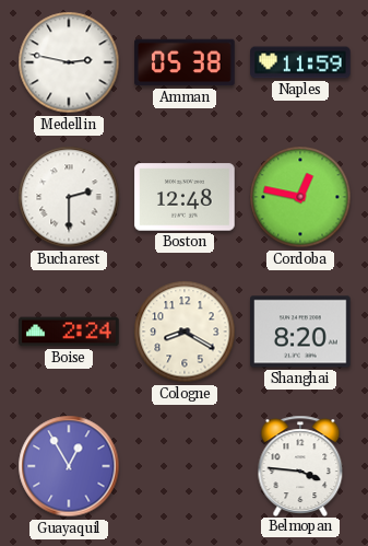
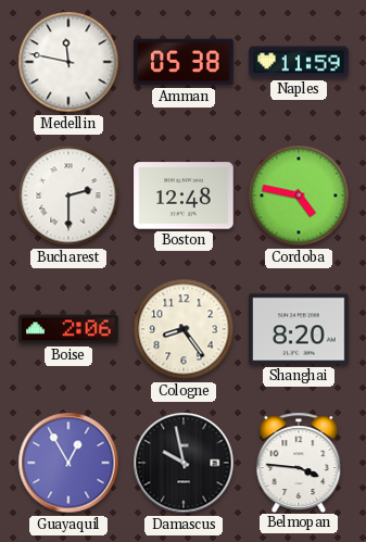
Medellin: 2:47 -> 11:47
Cordoba: 12:47 -> 4:47
Boise: 2:24 -> 2:06
Cologne: 8:20 -> 8:24
Damascus: none -> 9:58
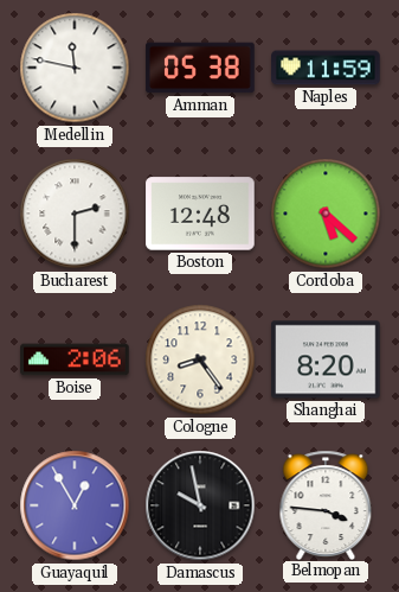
Cordoba: 4:47 -> 5:22
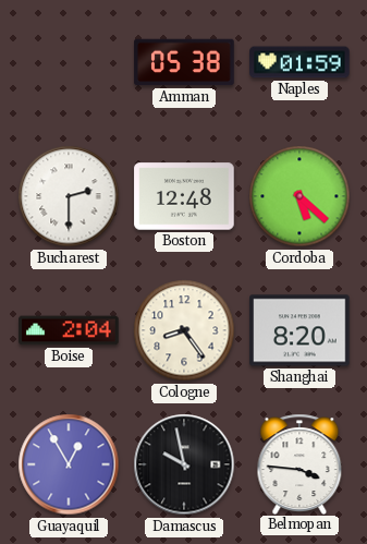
Medellin: 11:47 -> none
Naples: 11:59 -> 01:59
Boise: 2:06 -> 2:04
